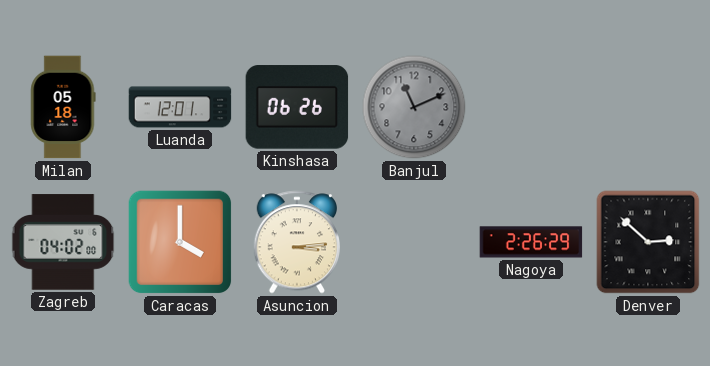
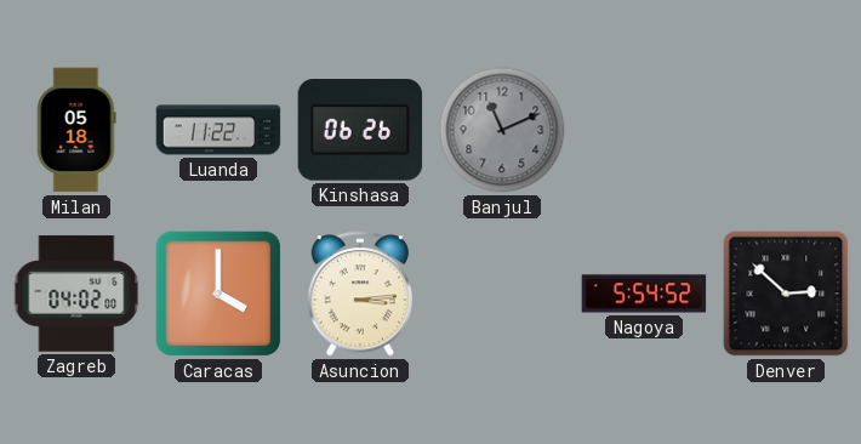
Luanda: 12:01 -> 11:22
Nagoya: 2:26 -> 5:54
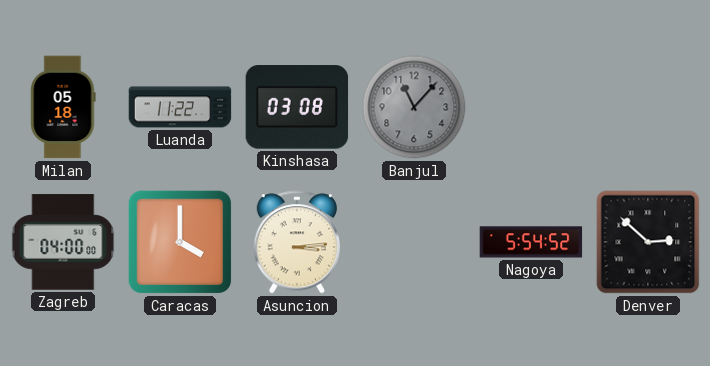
Kinshasa: 06:26 -> 03:08
Banjul: 11:11 -> 11:07
Zagreb: 04:02 -> 04:00
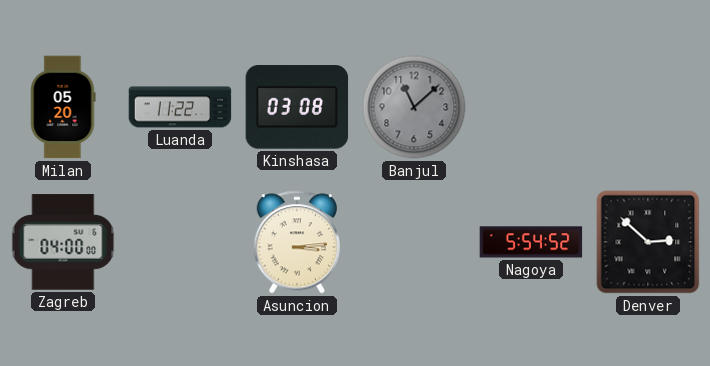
Milan: 05:18 -> 05:20
Banjul: 11:07 -> 11:08
Caracas: 4:00 -> none
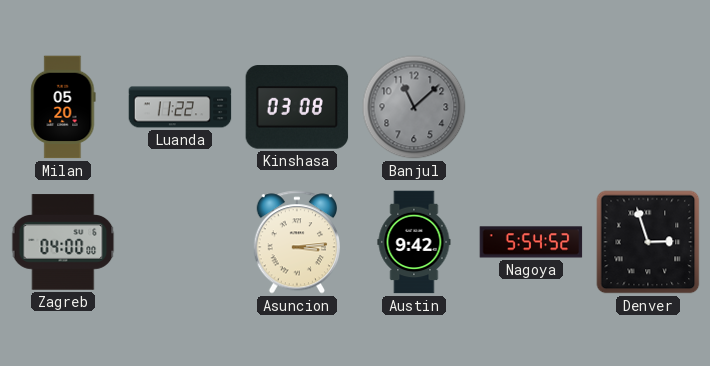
Austin: none -> 9:42
Denver: 2:52 -> 2:57
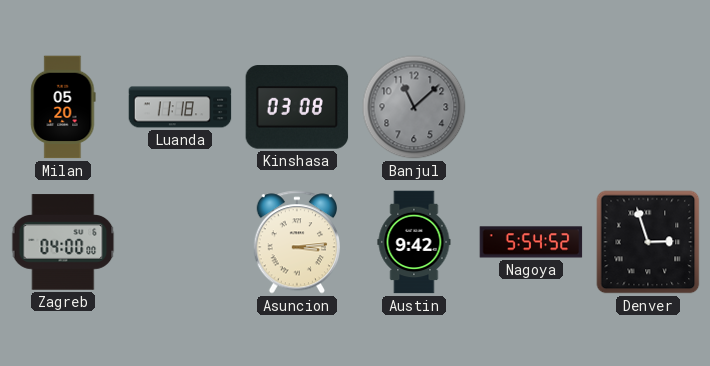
Luanda: 11:22 -> 11:18
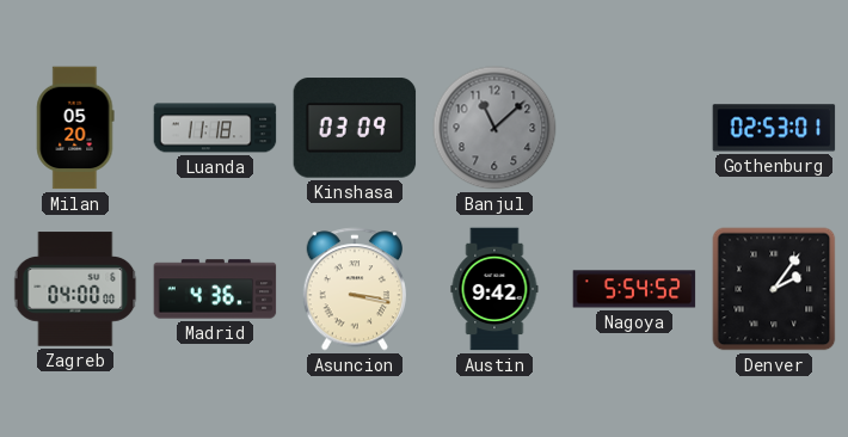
Kinshasa: 03:08 -> 03:09
Gothenburg: none -> 02:53
Madrid: none -> 4:36
Asuncion: 3:14 -> 3:17
Denver: 2:57 -> 2:06
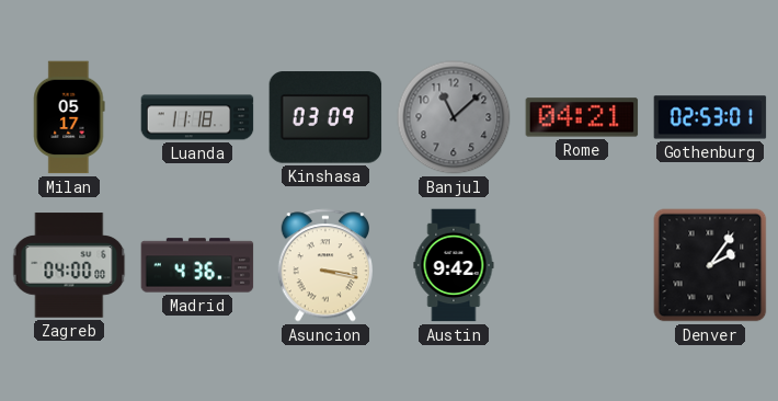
Milan: 05:20 -> 05:17
Rome: none -> 04:21
Nagoya: 5:54 -> none
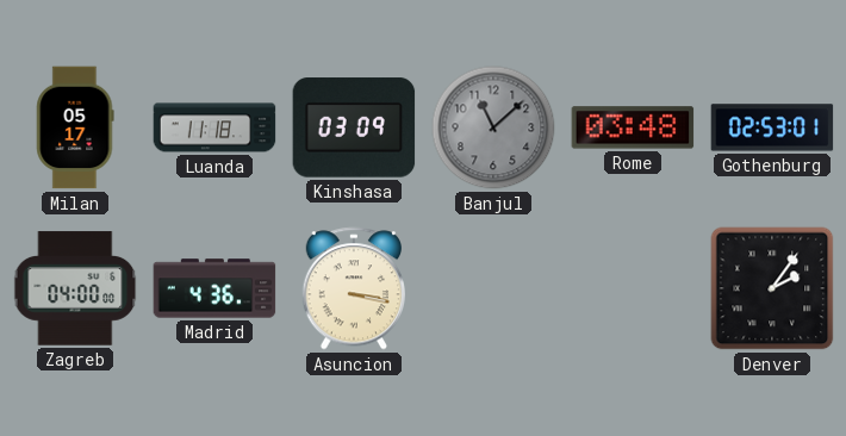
Rome: 04:21 -> 03:48
Austin: 9:42 -> none
